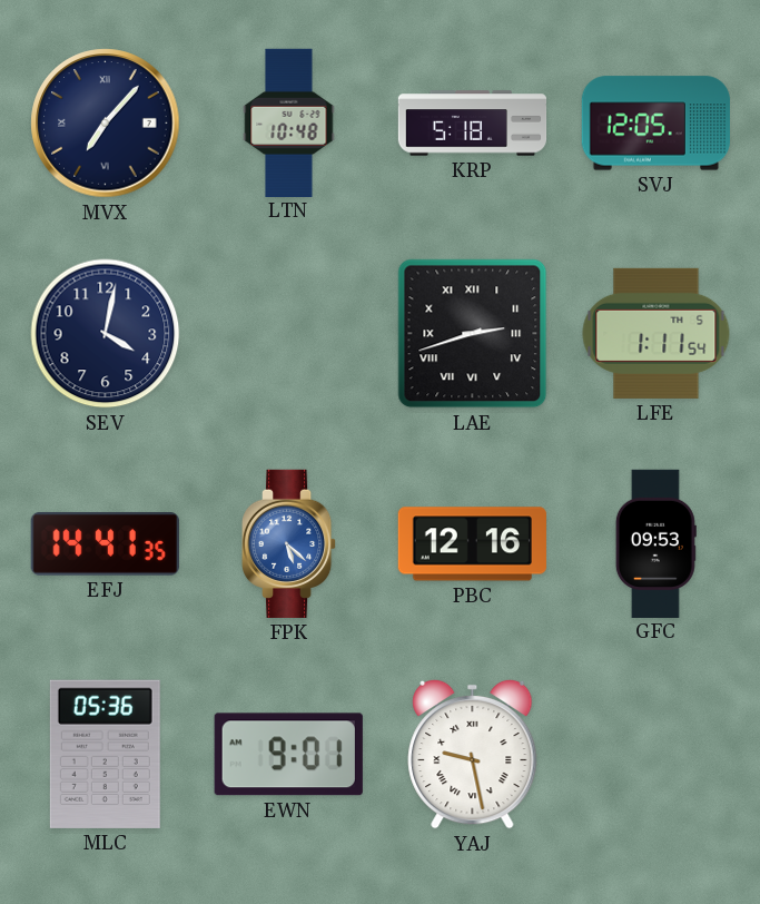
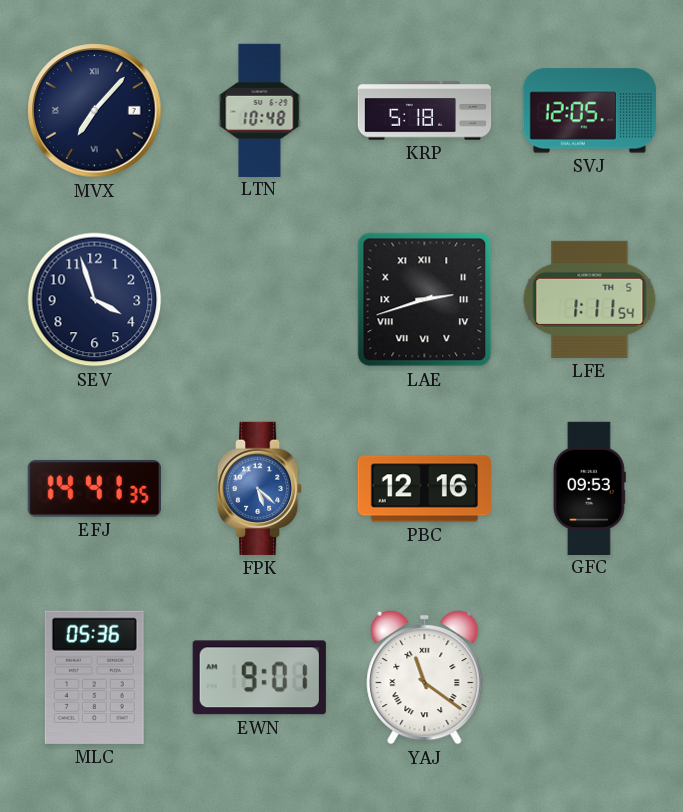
SEV: 4:02 -> 3:57
YAJ: 9:28 -> 11:21
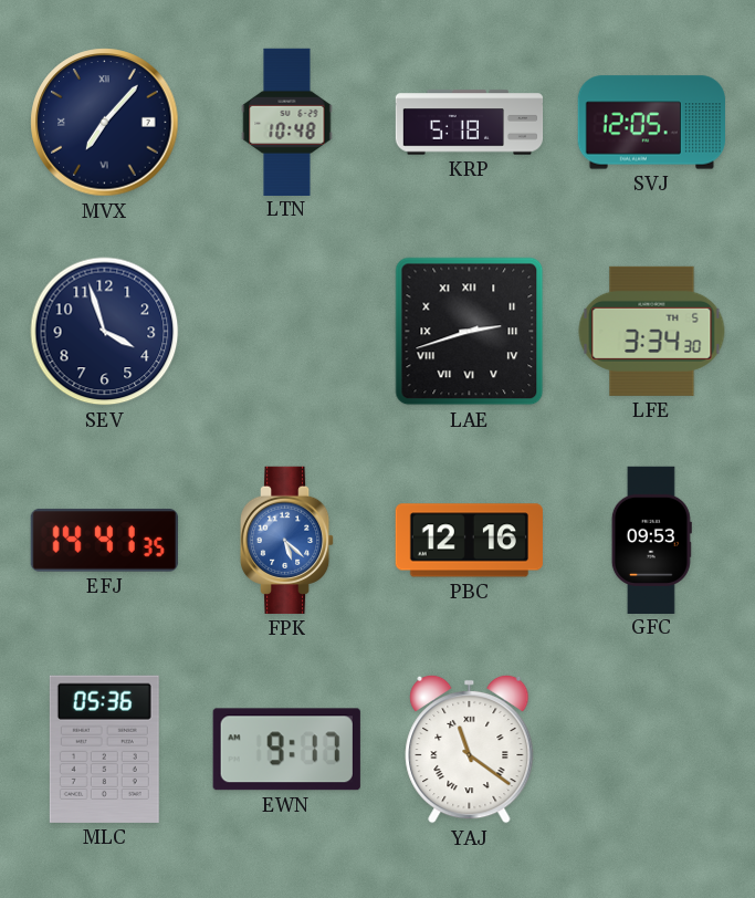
LFE: 1:11 -> 3:34
EWN: 9:01 -> 9:17
